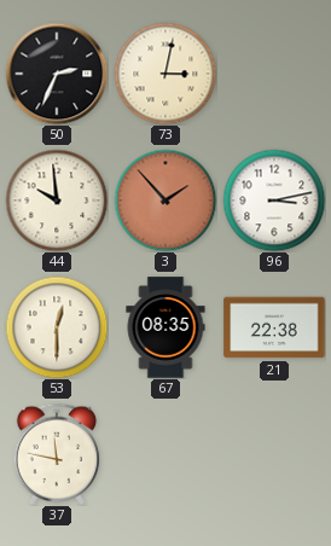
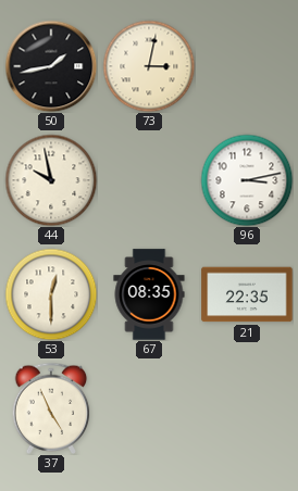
50: 2:34 -> 1:43
44: 9:59 -> 9:58
3: 1:53 -> none
21: 22:38 -> 22:35
37: 11:47 -> 4:56
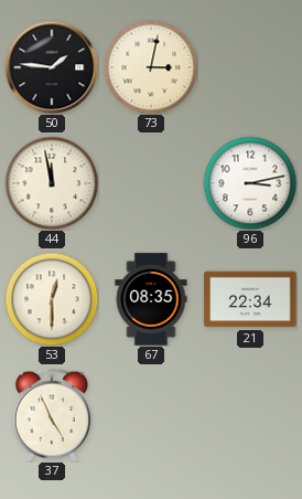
50: 1:43 -> 1:46
44: 9:58 -> 11:58
21: 22:35 -> 22:34
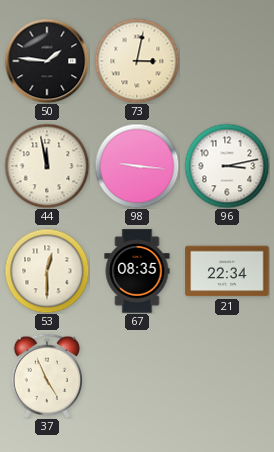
98: none -> 9:16
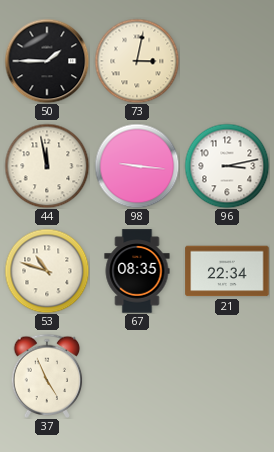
50: 1:46 -> 1:45
53: 12:30 -> 10:48
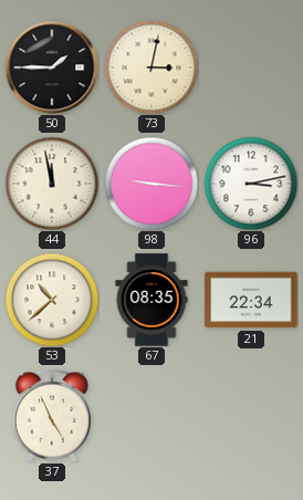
53: 10:48 -> 10:38
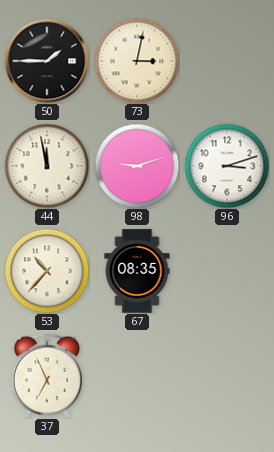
98: 9:16 -> 9:12
96: 3:13 -> 3:12
53: 10:38 -> 10:37
21: 22:34 -> none
37: 4:56 -> 6:56
